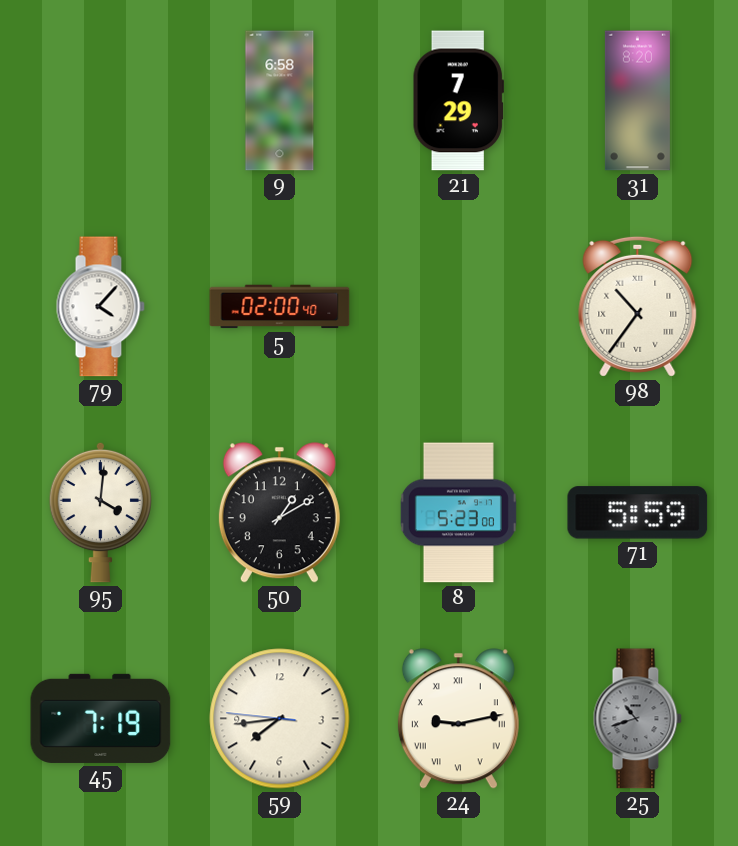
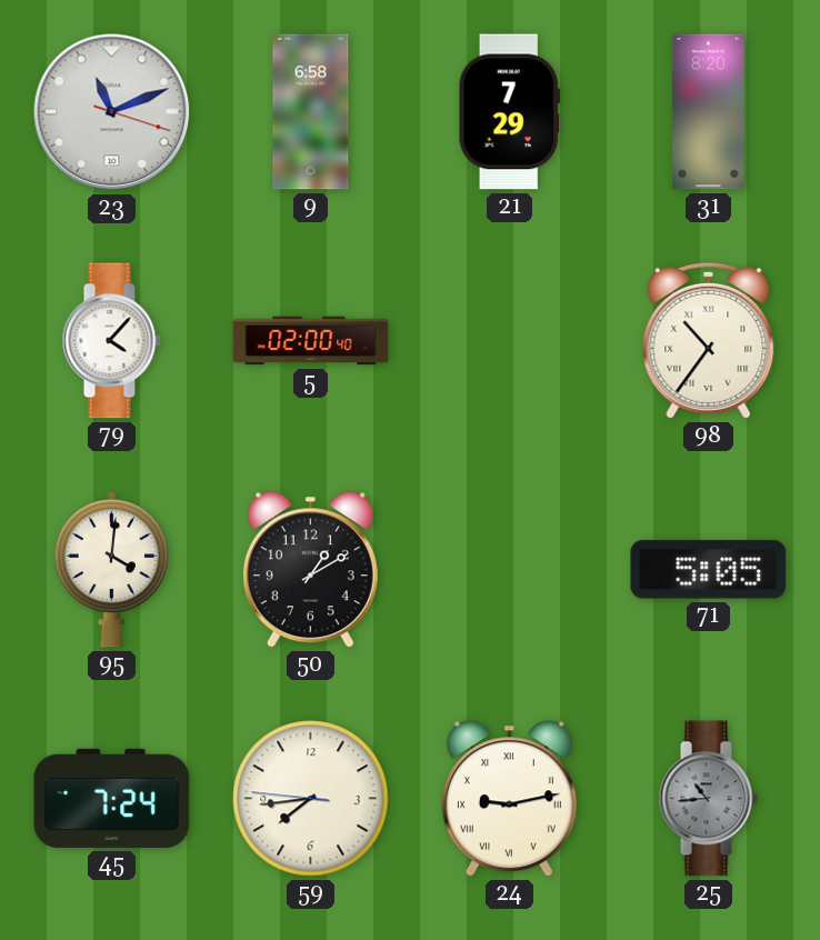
23: none -> 11:11
8: 5:23 -> none
71: 5:59 -> 5:05
45: 7:19 -> 7:24
25: 10:42 -> 10:44
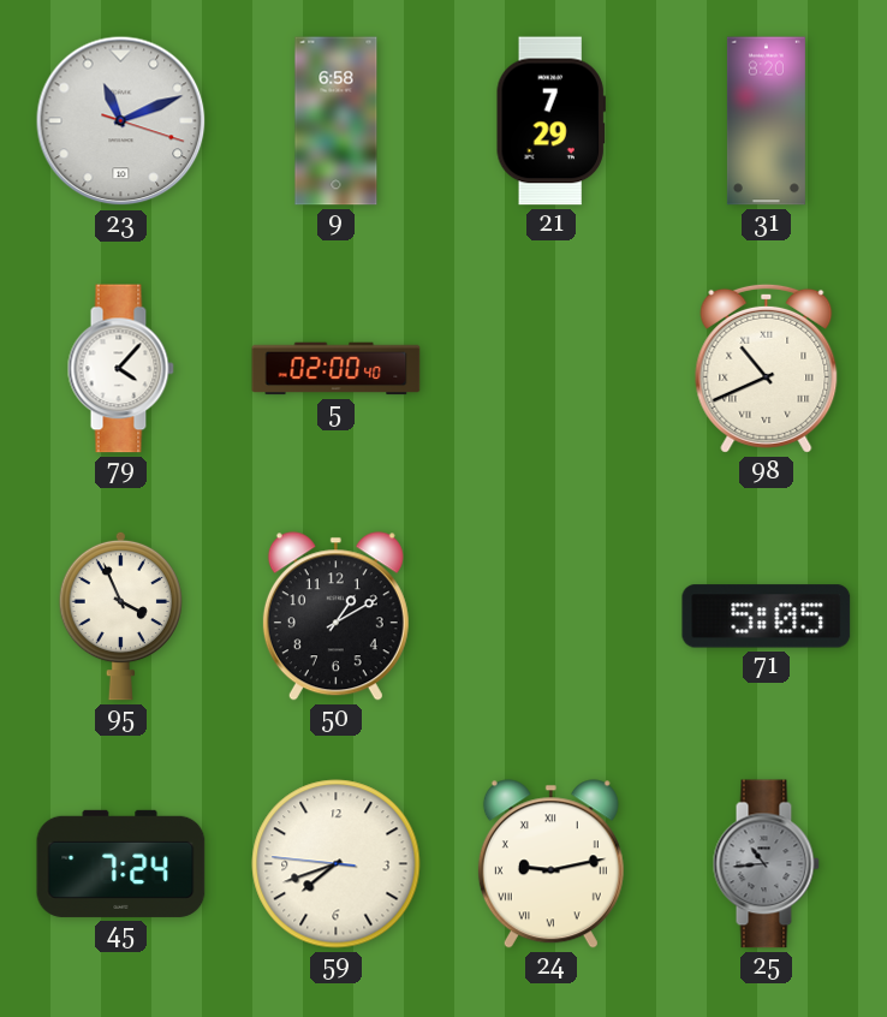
98: 10:36 -> 10:41
95: 4:01 -> 3:56
59: 7:43 -> 7:41
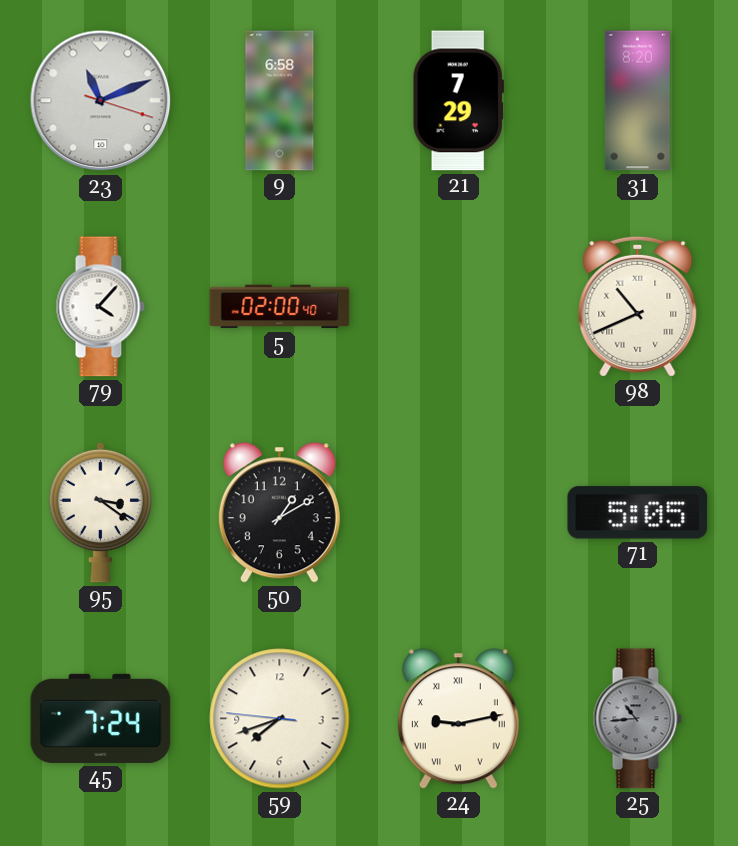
95: 3:56 -> 3:21
